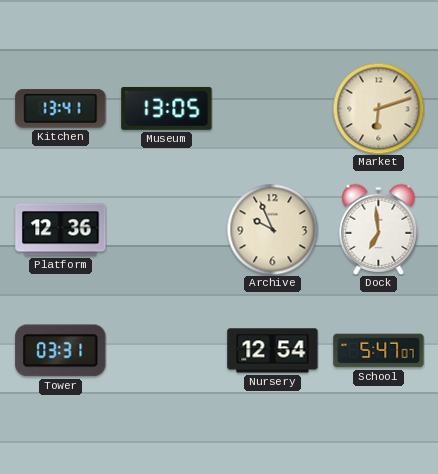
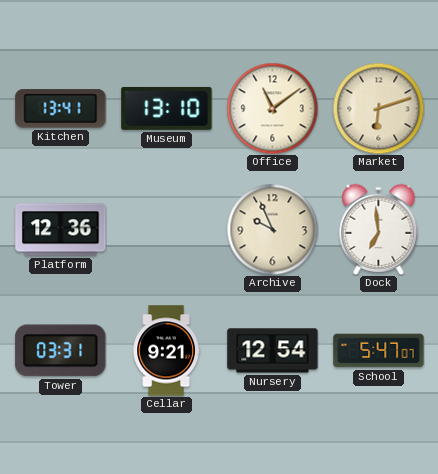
Museum: 13:05 -> 13:10
Office: none -> 11:09
Cellar: none -> 9:21
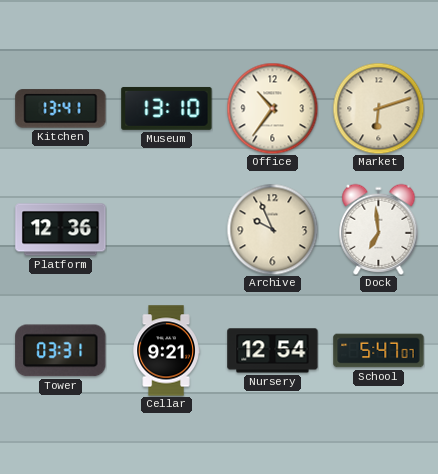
Office: 11:09 -> 10:36
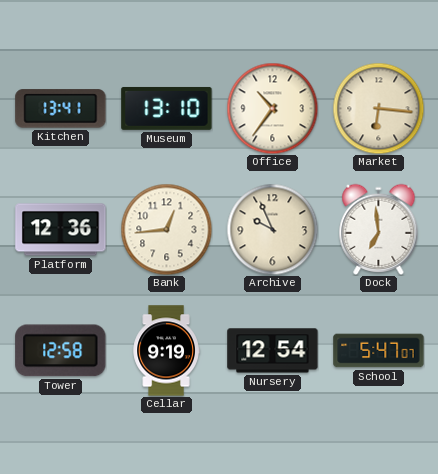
Market: 6:12 -> 6:16
Bank: none -> 12:44
Tower: 03:31 -> 12:58
Cellar: 9:21 -> 9:19
